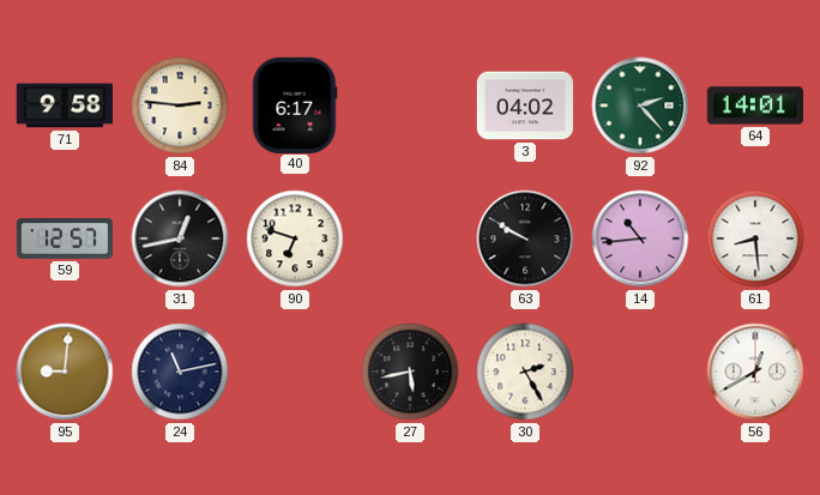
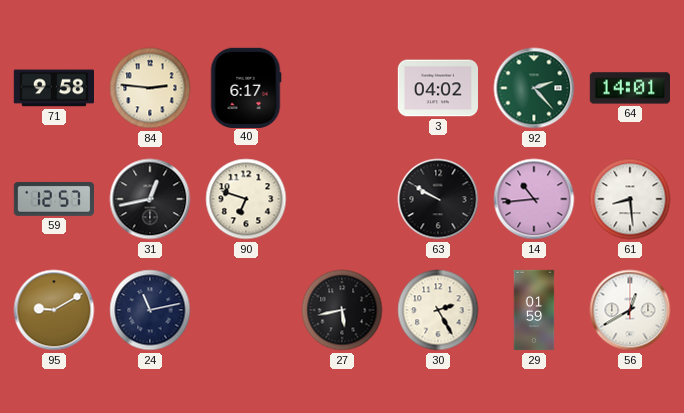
95: 9:01 -> 9:10
29: none -> 01:59
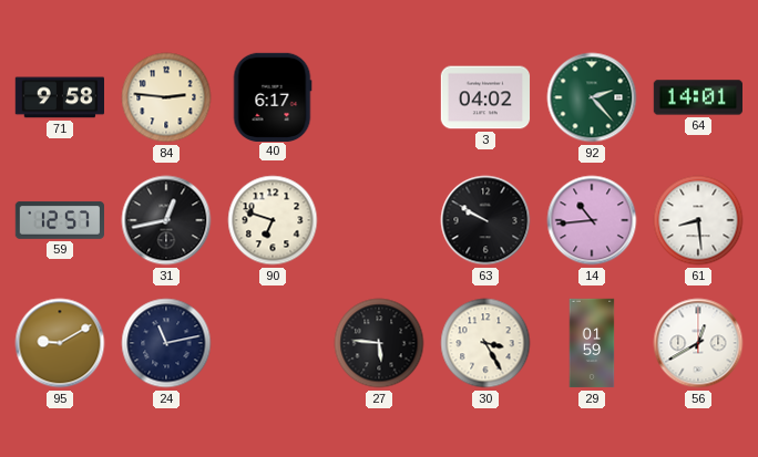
27: 5:43 -> 5:46
30: 2:25 -> 3:25
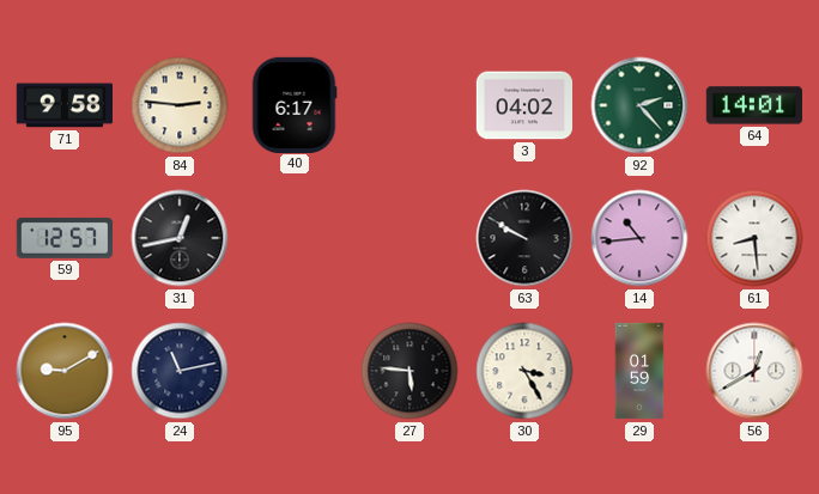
90: 6:48 -> none
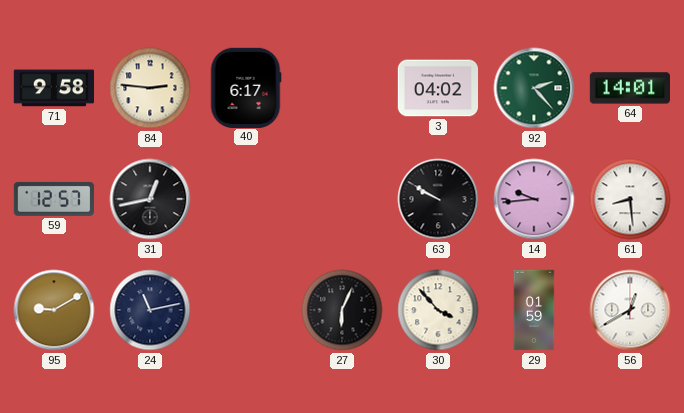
14: 10:44 -> 9:44
27: 5:46 -> 6:04
30: 3:25 -> 3:53
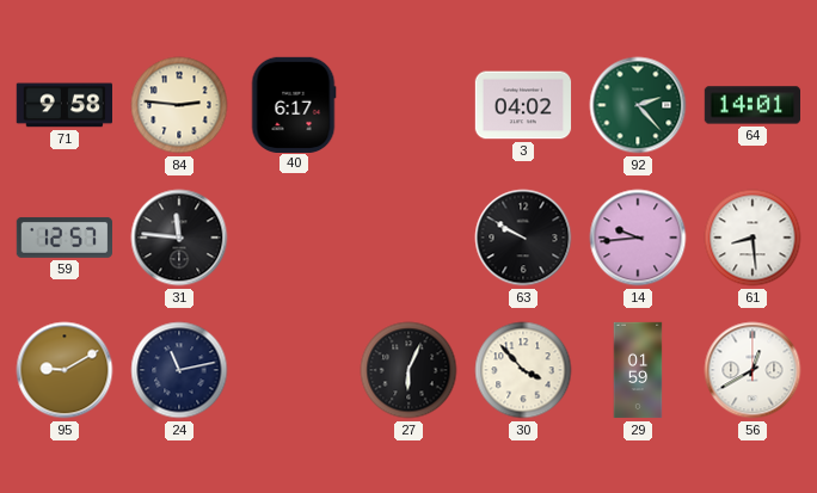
31: 12:43 -> 11:46
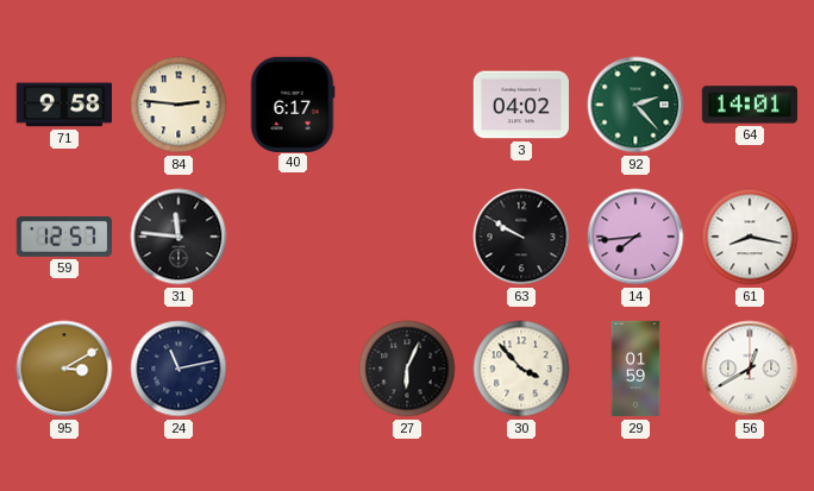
14: 9:44 -> 7:44
61: 8:29 -> 8:17
95: 9:10 -> 3:10
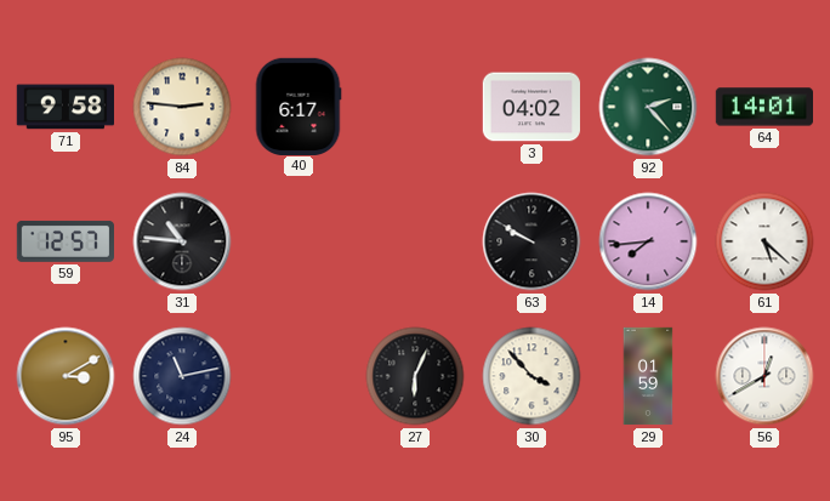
31: 11:46 -> 10:46
61: 8:17 -> 5:22
